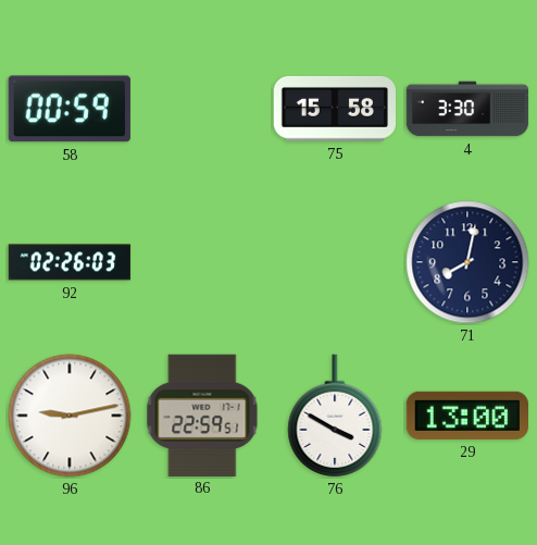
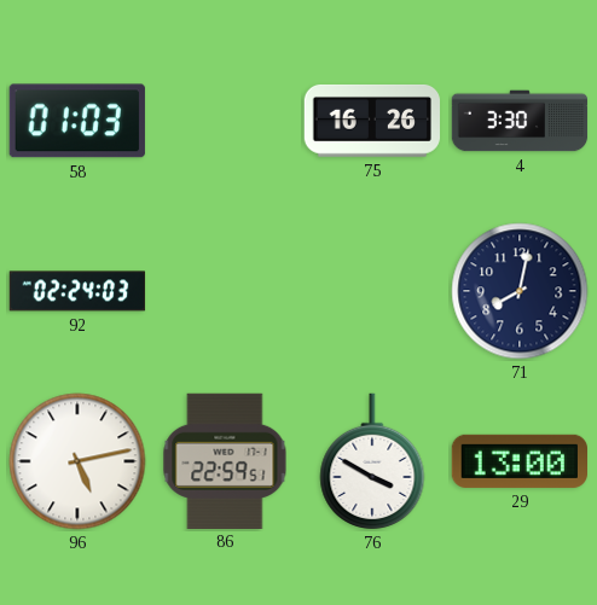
58: 00:59 -> 01:03
75: 15:58 -> 16:26
92: 02:26 -> 02:24
96: 9:13 -> 5:13
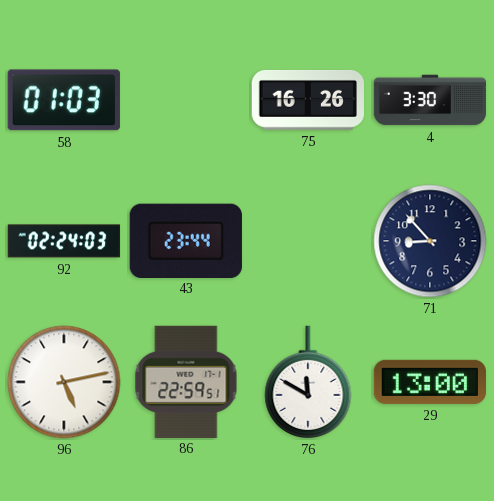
43: none -> 23:44
71: 8:02 -> 8:53
76: 3:50 -> 11:50
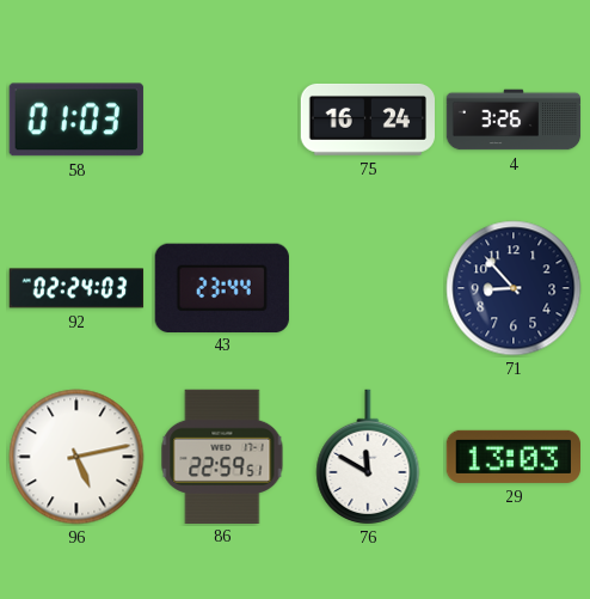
75: 16:26 -> 16:24
4: 3:30 -> 3:26
29: 13:00 -> 13:03
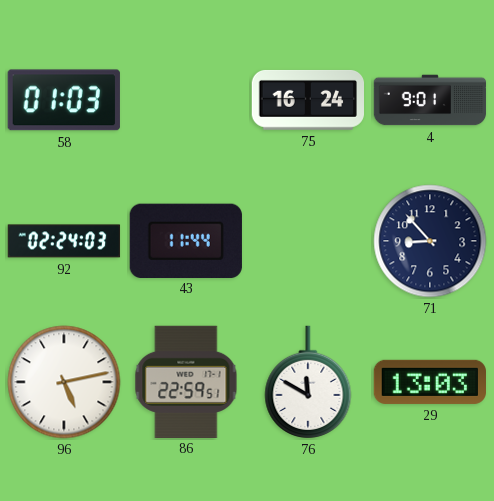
4: 3:26 -> 9:01
43: 23:44 -> 11:44
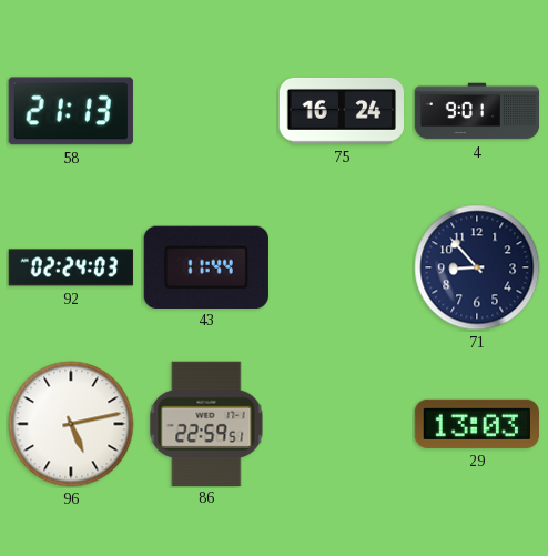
58: 01:03 -> 21:13
76: 11:50 -> none
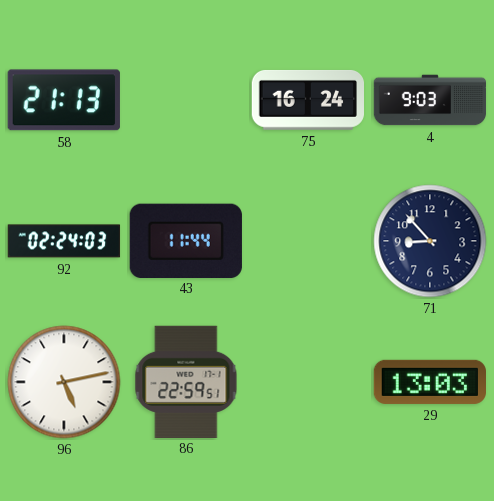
4: 9:01 -> 9:03
